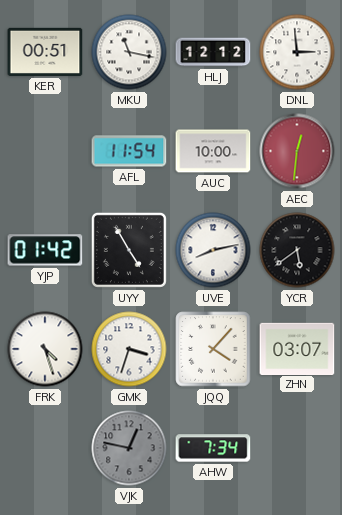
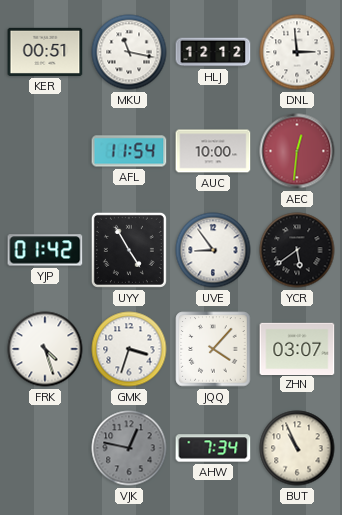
UVE: 8:13 -> 8:54
BUT: none -> 10:56
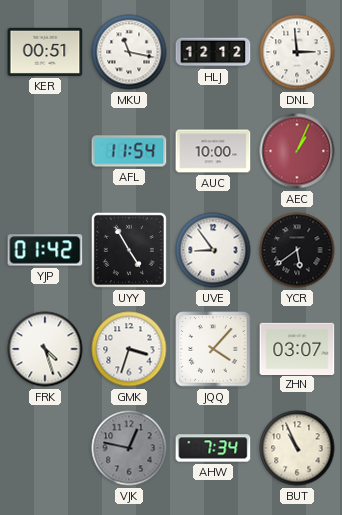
AEC: 12:31 -> 1:04
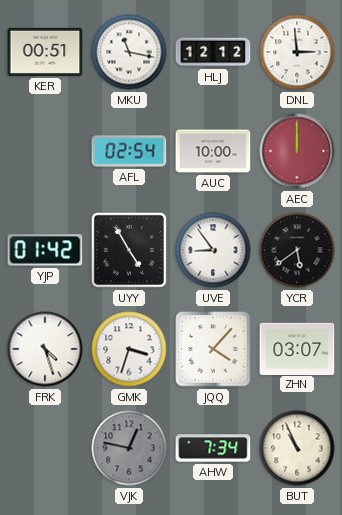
AFL: 11:54 -> 02:54
AEC: 1:04 -> 12:00
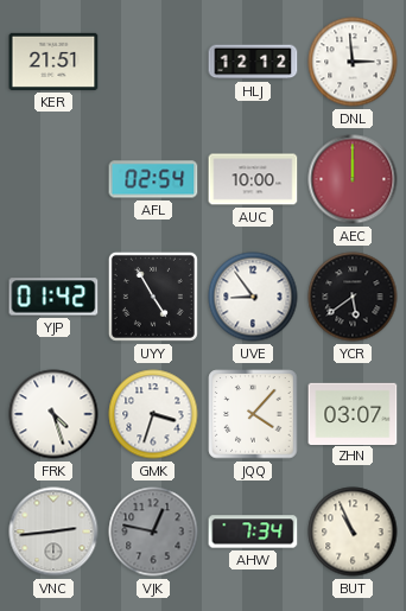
KER: 00:51 -> 21:51
MKU: 11:17 -> none
VNC: none -> 2:44
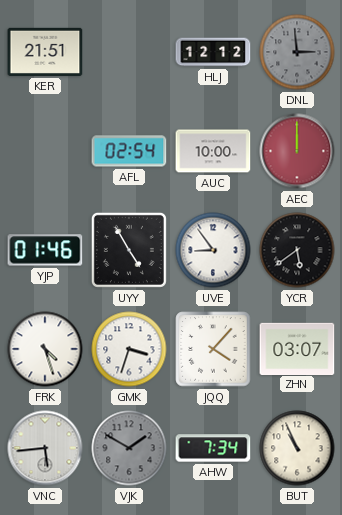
DNL dial: white -> grey
YJP: 01:42 -> 01:46
VNC: 2:44 -> 5:44
VJK: 12:47 -> 1:50
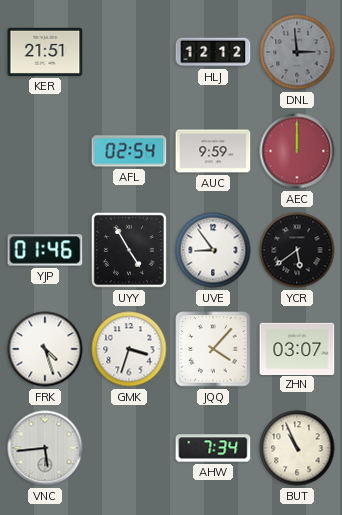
AUC: 10:00 -> 9:59
VJK: 1:50 -> none
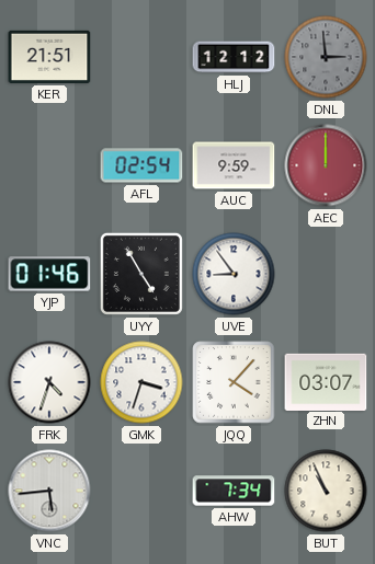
YCR: 5:39 -> none
FRK: 4:27 -> 4:33
